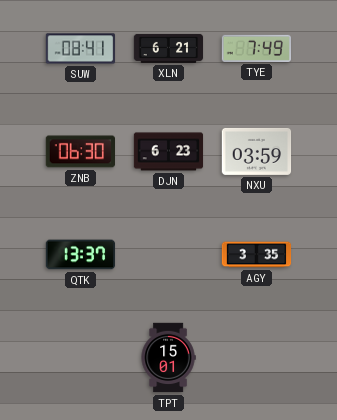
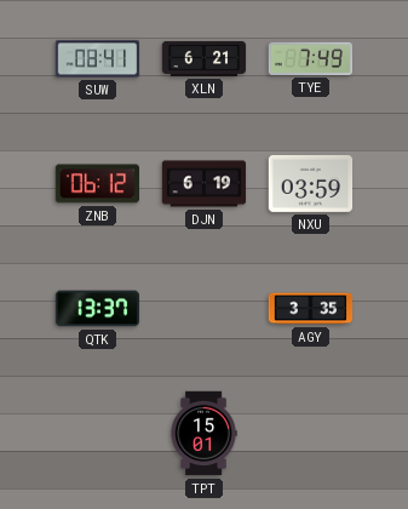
ZNB: 06:30 -> 06:12
DJN: 6:23 -> 6:19
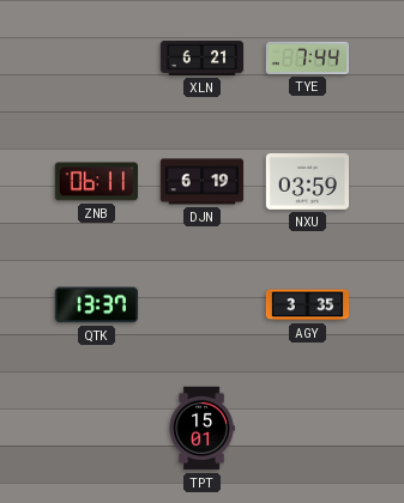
SUW: 08:41 -> none
TYE: 7:49 -> 7:44
ZNB: 06:12 -> 06:11
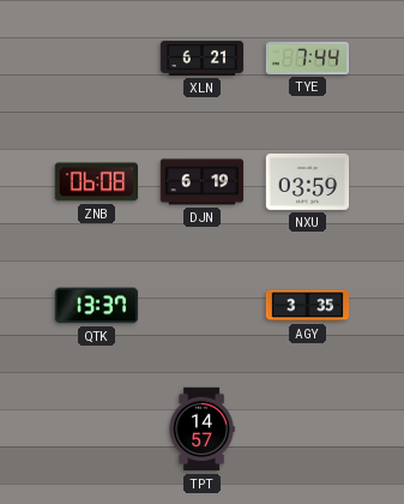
ZNB: 06:11 -> 06:08
TPT: 15:01 -> 14:57
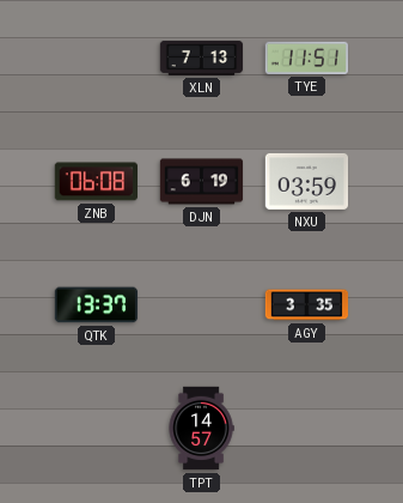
XLN: 6:21 -> 7:13
TYE: 7:44 -> 11:51
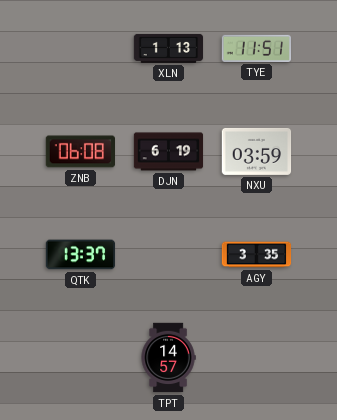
XLN: 7:13 -> 1:13
